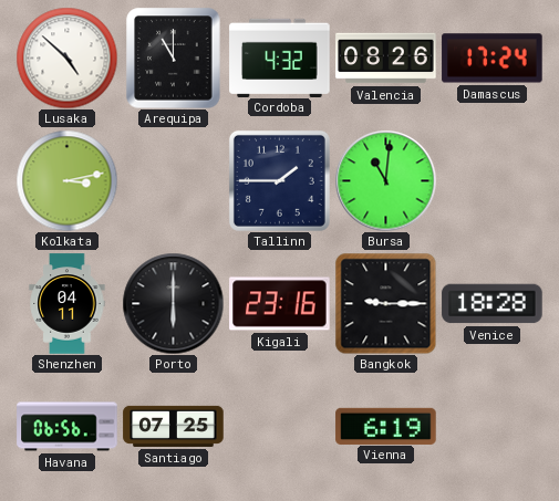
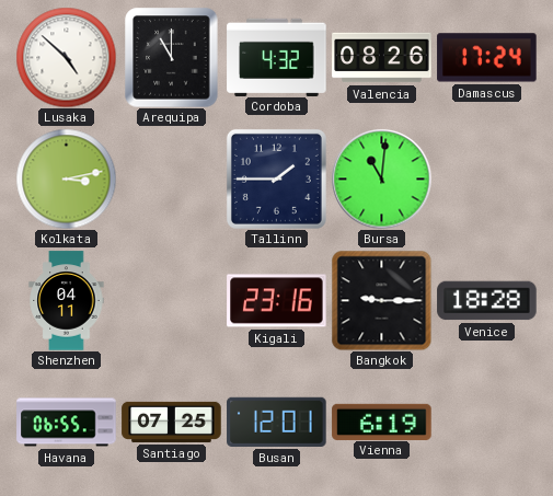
Porto: 6:00 -> none
Havana: 06:56 -> 06:55
Busan: none -> 12:01
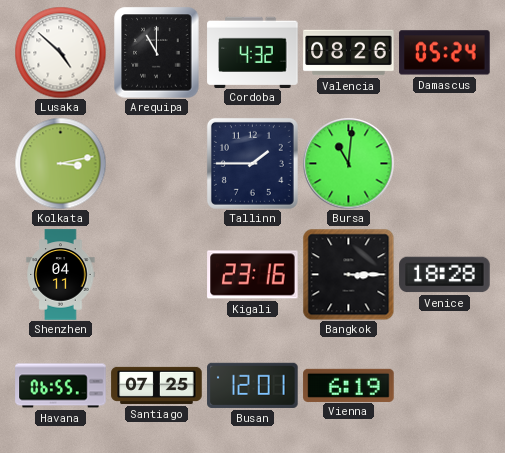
Damascus: 17:24 -> 05:24
Bangkok: 9:15 -> 3:15
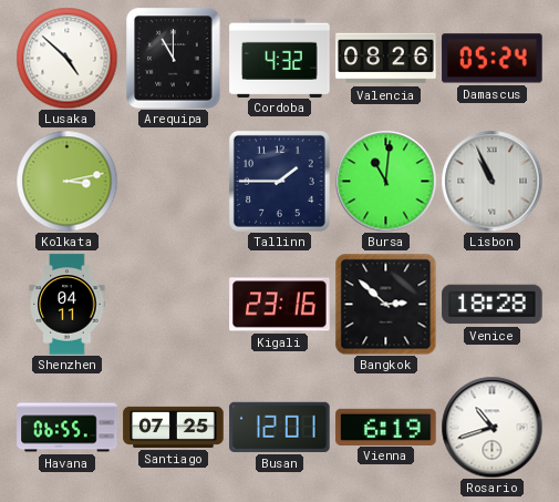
Lisbon: none -> 10:56
Bangkok: 3:15 -> 2:52
Rosario: none -> 10:42
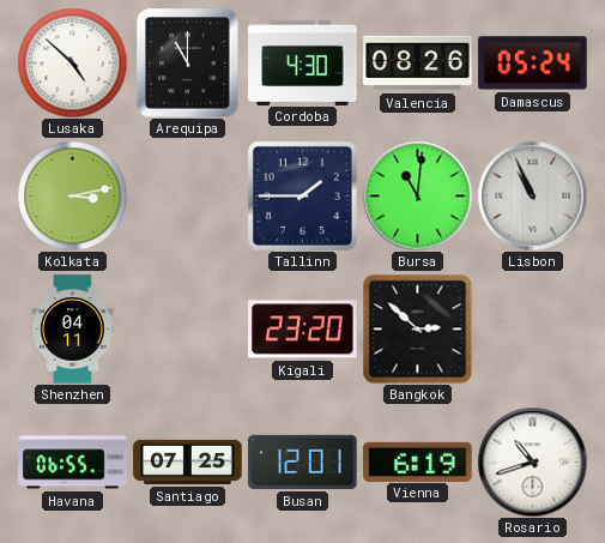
Cordoba: 4:32 -> 4:30
Kigali: 23:16 -> 23:20
Venice: 18:28 -> none
